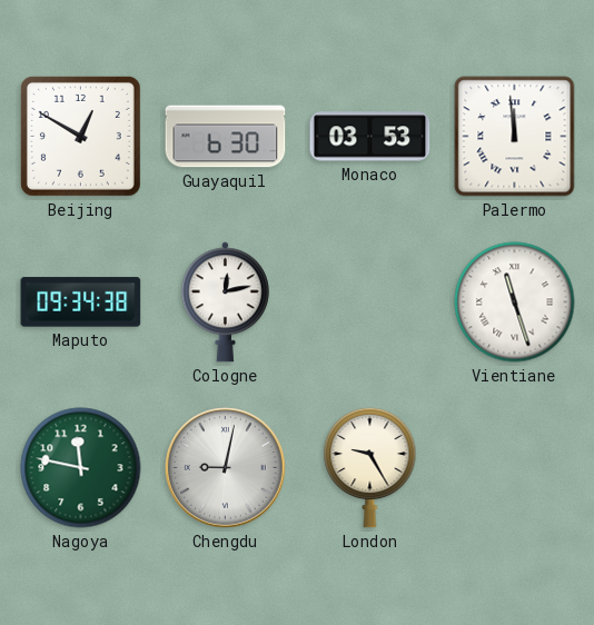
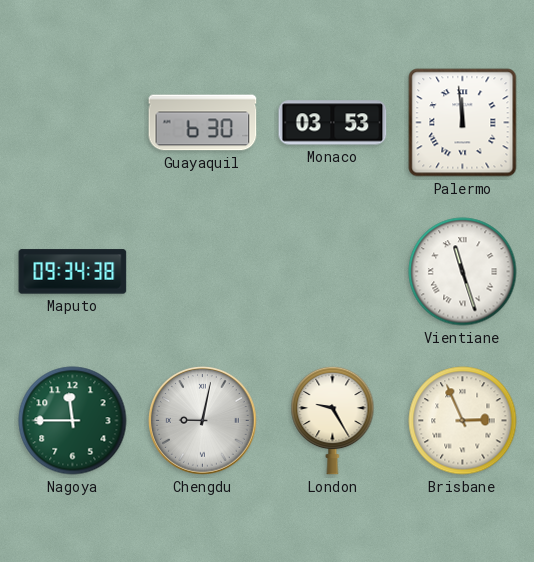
Beijing: 12:50 -> none
Cologne: 12:13 -> none
Nagoya: 11:47 -> 11:45
Brisbane: none -> 2:56
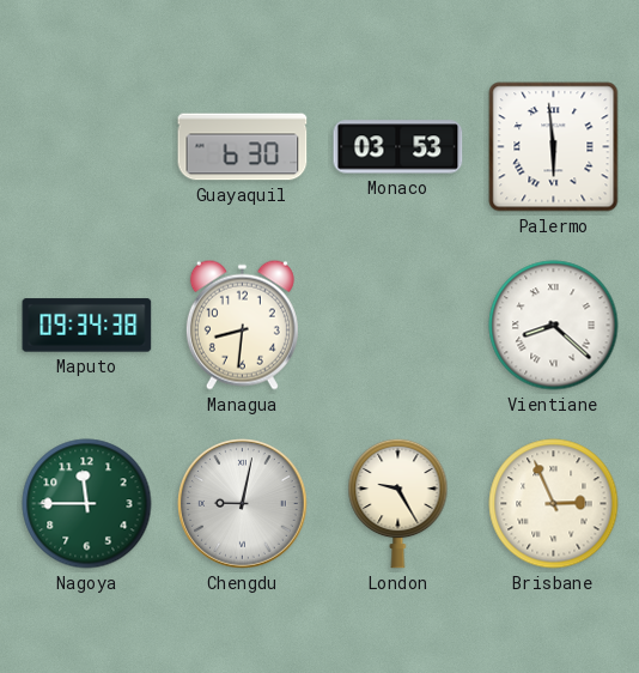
Palermo: 11:59 -> 5:59
Managua: none -> 8:31
Vientiane: 11:27 -> 8:22
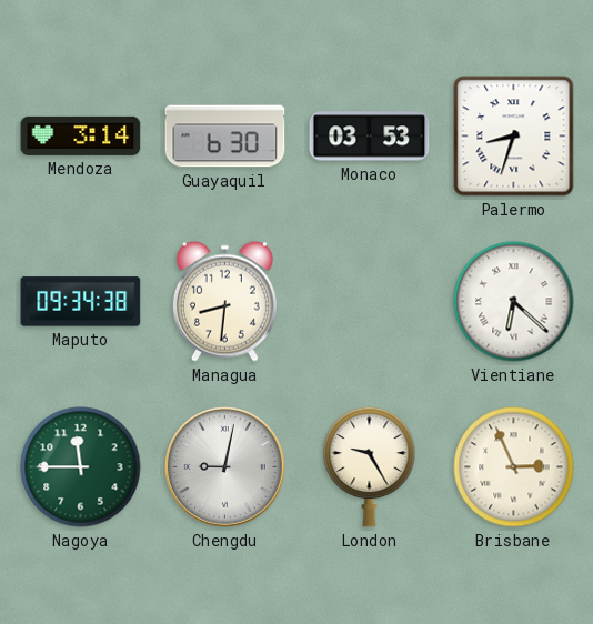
Mendoza: none -> 3:14
Palermo: 5:59 -> 8:33
Vientiane: 8:22 -> 6:22
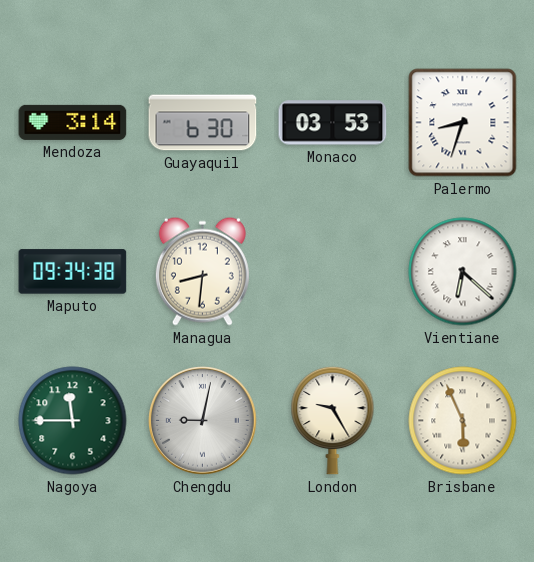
Brisbane: 2:56 -> 5:56
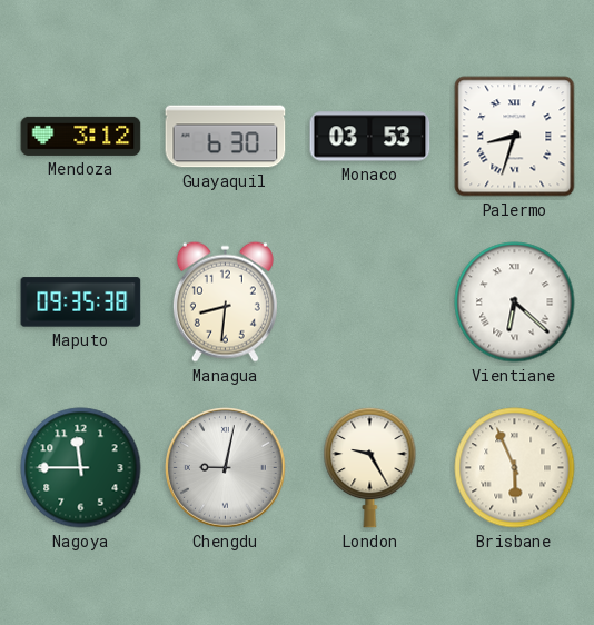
Mendoza: 3:14 -> 3:12
Maputo: 09:34 -> 09:35
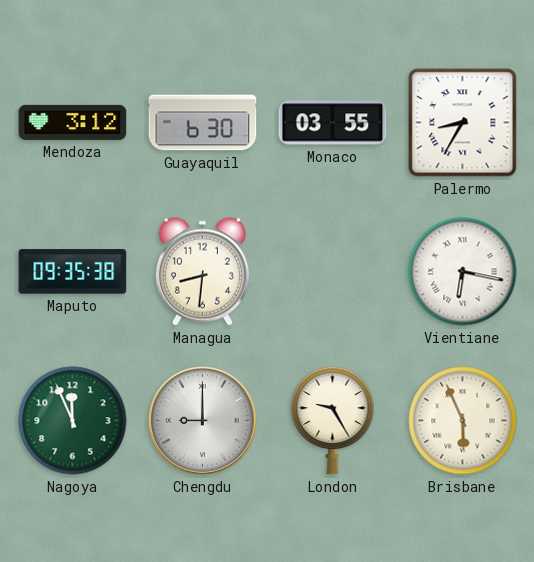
Monaco: 03:53 -> 03:55
Palermo: 8:33 -> 8:35
Vientiane: 6:22 -> 6:17
Nagoya: 11:45 -> 11:56
Chengdu: 9:02 -> 9:00
